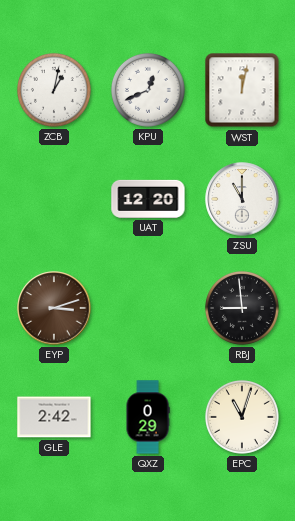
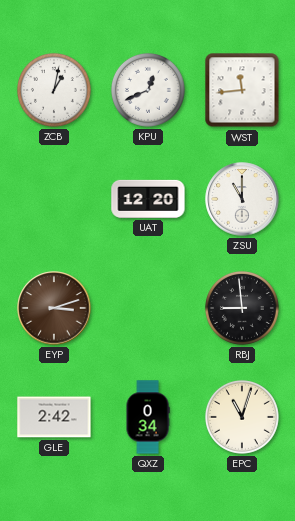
WST: 12:02 -> 11:44
QXZ: 0:29 -> 0:34
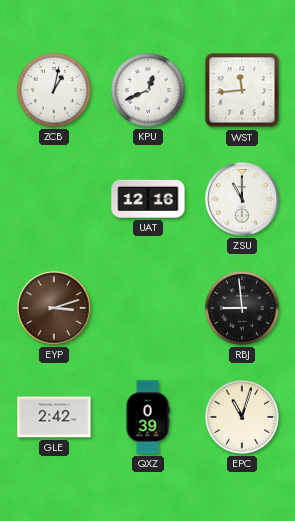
UAT: 12:20 -> 12:16
QXZ: 0:34 -> 0:39
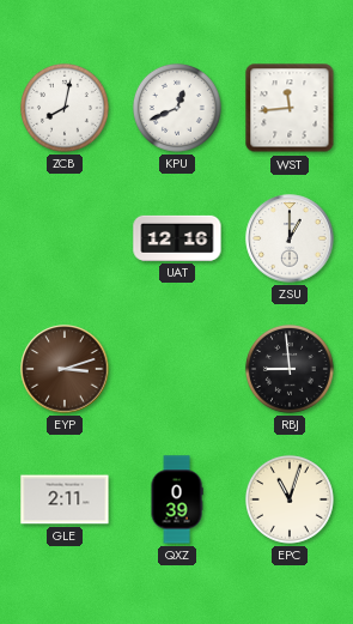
ZCB: 1:02 -> 8:02
ZSU: 11:00 -> 1:00
GLE: 2:42 -> 2:11
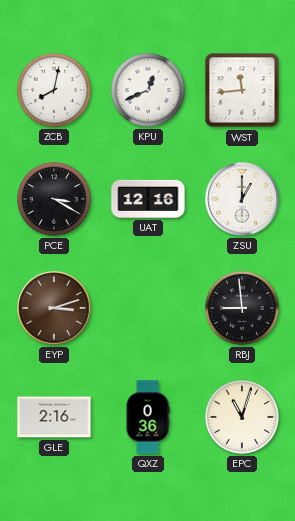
PCE: none -> 3:20
GLE: 2:11 -> 2:16
QXZ: 0:39 -> 0:36
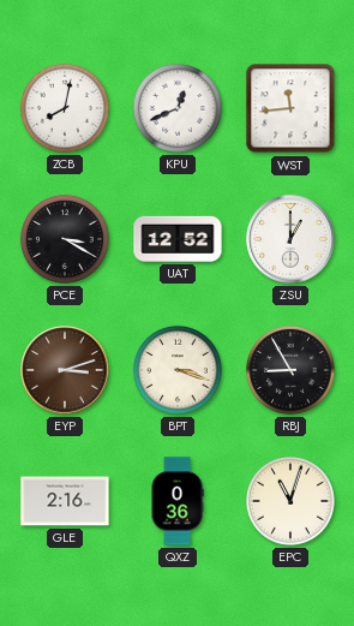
UAT: 12:16 -> 12:52
BPT: none -> 3:18
RBJ: 8:59 -> 8:55
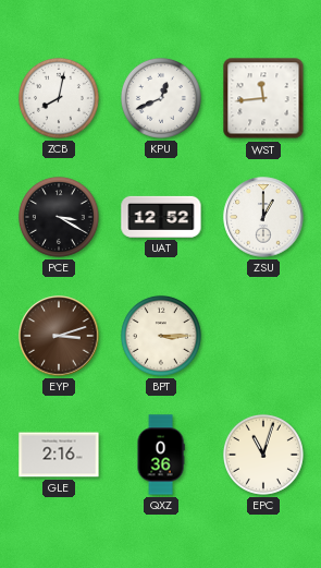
BPT: 3:18 -> 3:15
RBJ: 8:55 -> none
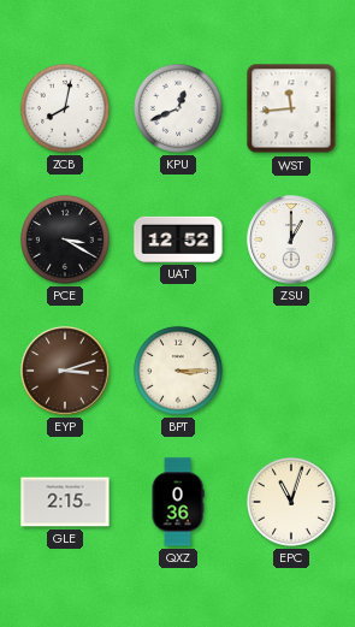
GLE: 2:16 -> 2:15
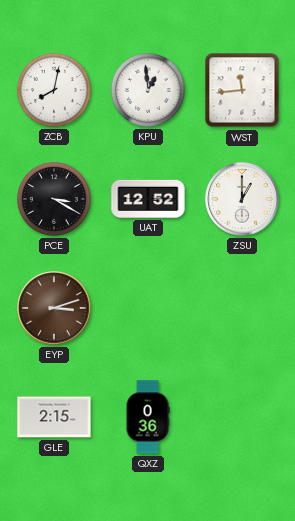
KPU: 12:41 -> 12:59
BPT: 3:15 -> none
EPC: 11:03 -> none
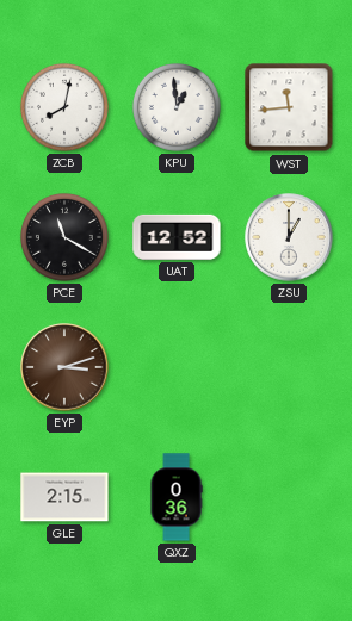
PCE: 3:20 -> 11:20
